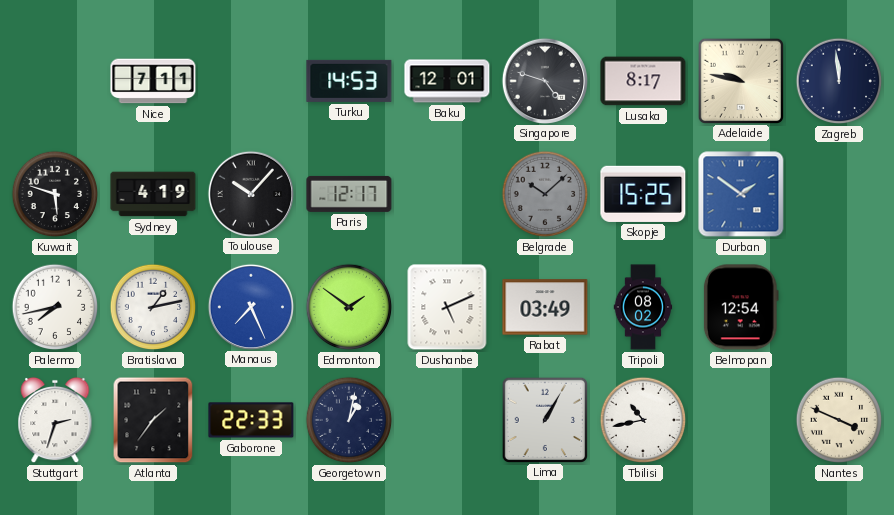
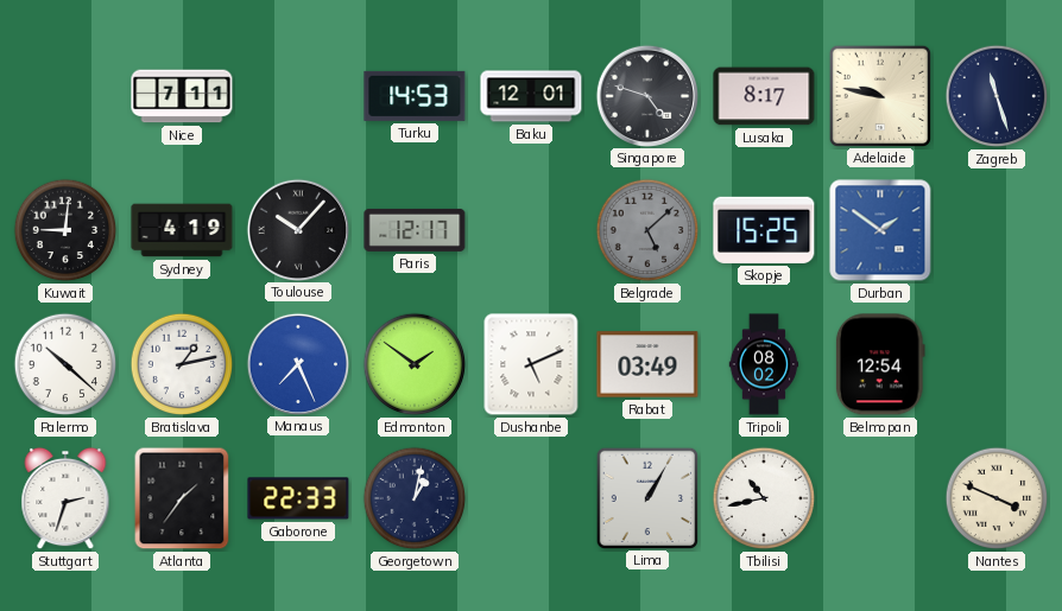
Zagreb: 11:59 -> 11:27
Kuwait: 5:48 -> 9:01
Belgrade: 10:08 -> 5:08
Palermo: 7:43 -> 10:22
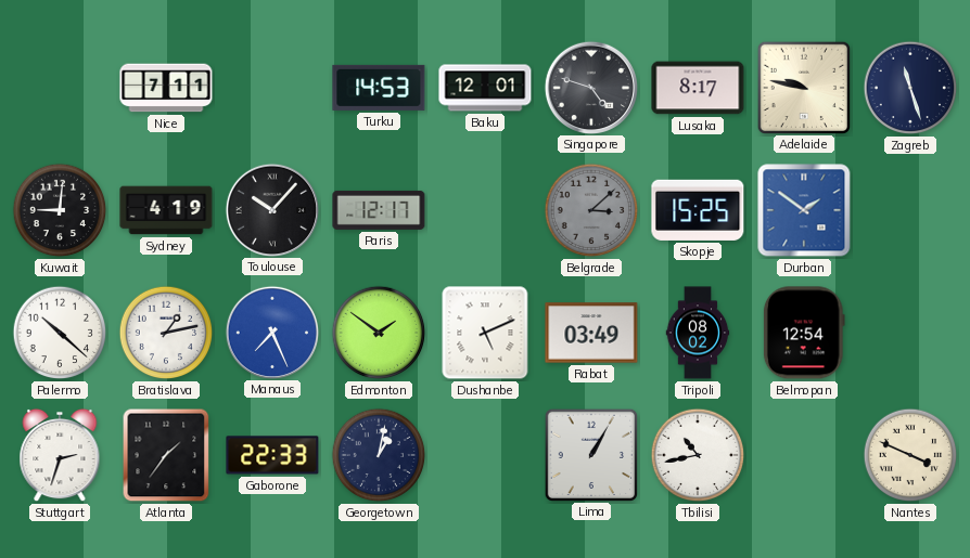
Belgrade: 5:08 -> 3:08
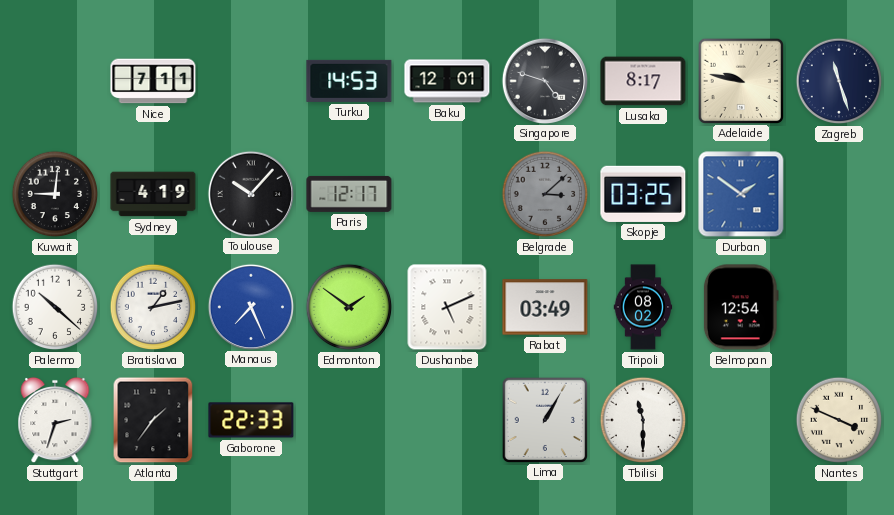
Skopje: 15:25 -> 03:25
Georgetown: 1:02 -> none
Tbilisi: 10:43 -> 11:30
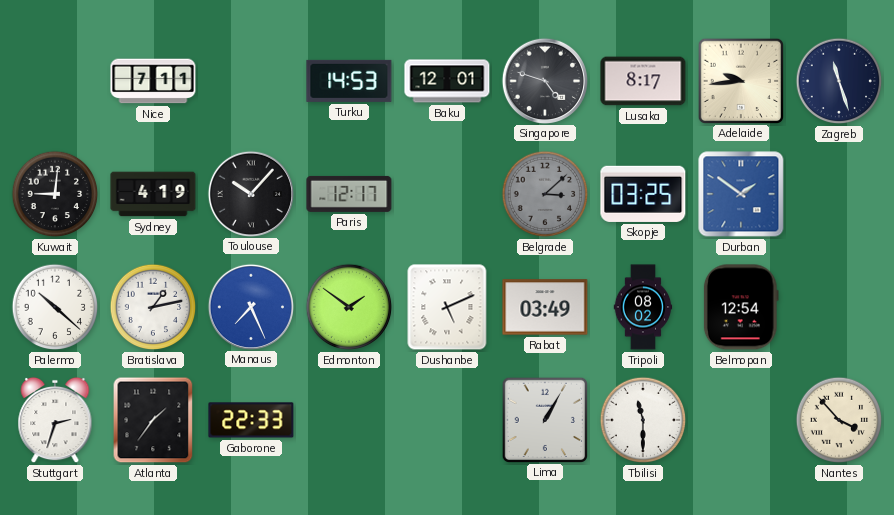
Adelaide: 9:47 -> 9:44
Nantes: 3:49 -> 3:53
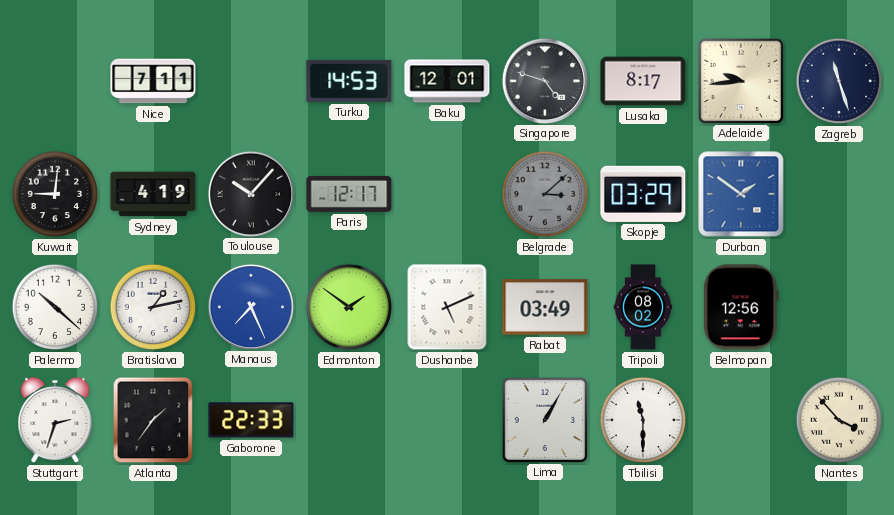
Skopje: 03:25 -> 03:29
Belmopan: 12:54 -> 12:56
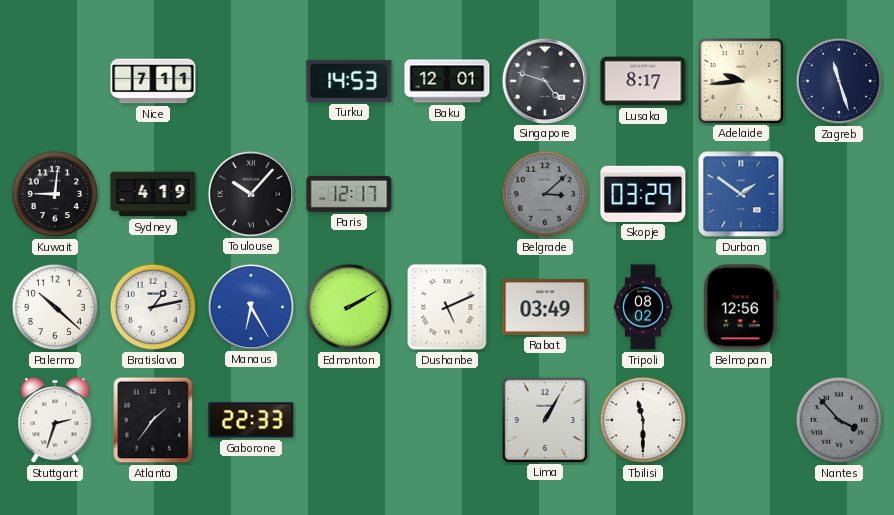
Manaus: 7:26 -> 6:25
Edmonton: 1:51 -> 2:10
Nantes dial: cream -> grey
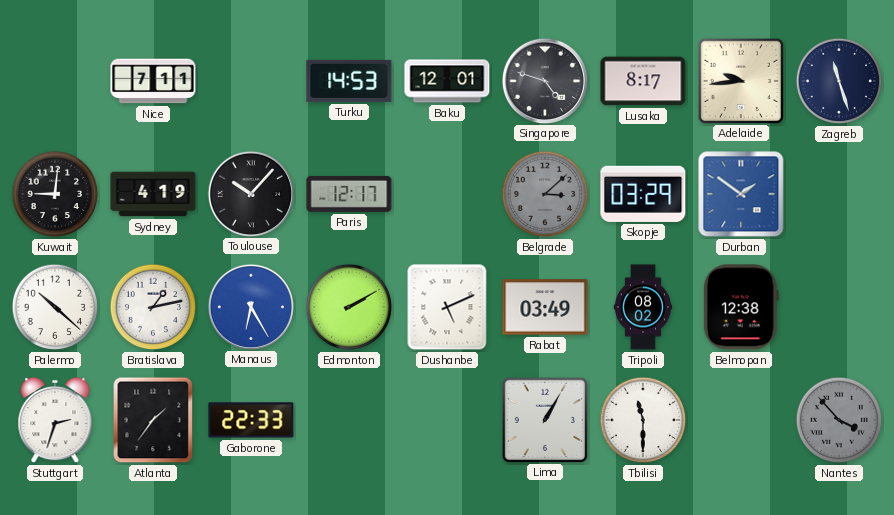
Belmopan: 12:56 -> 12:38
